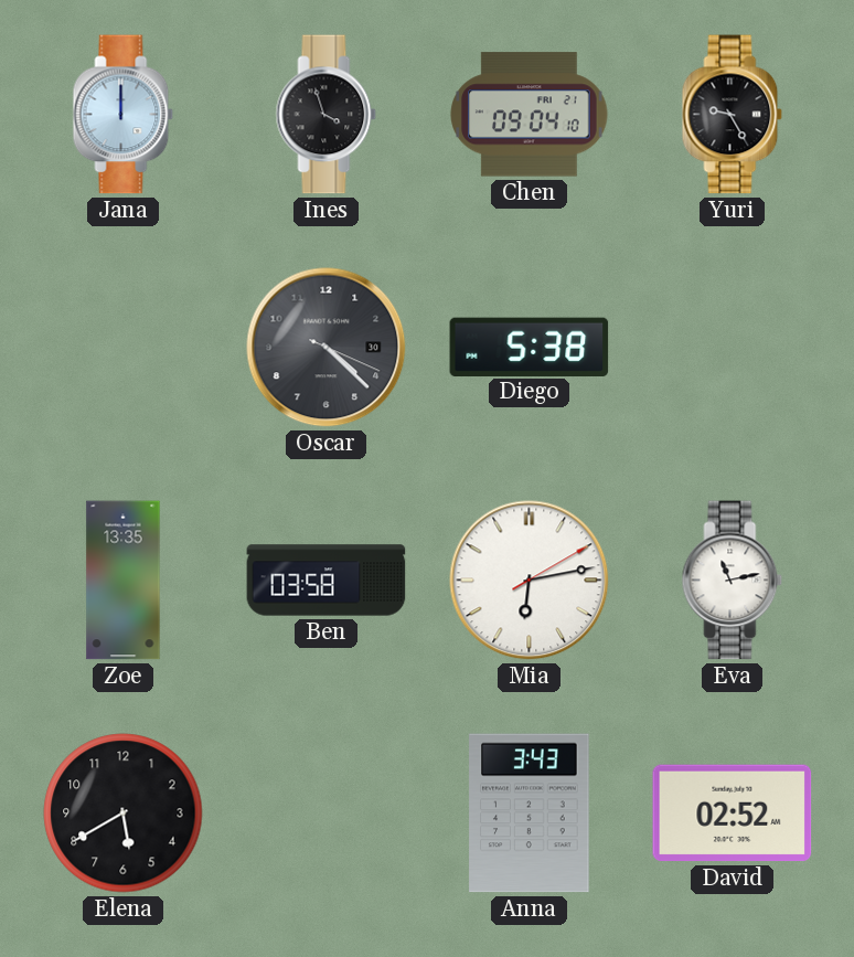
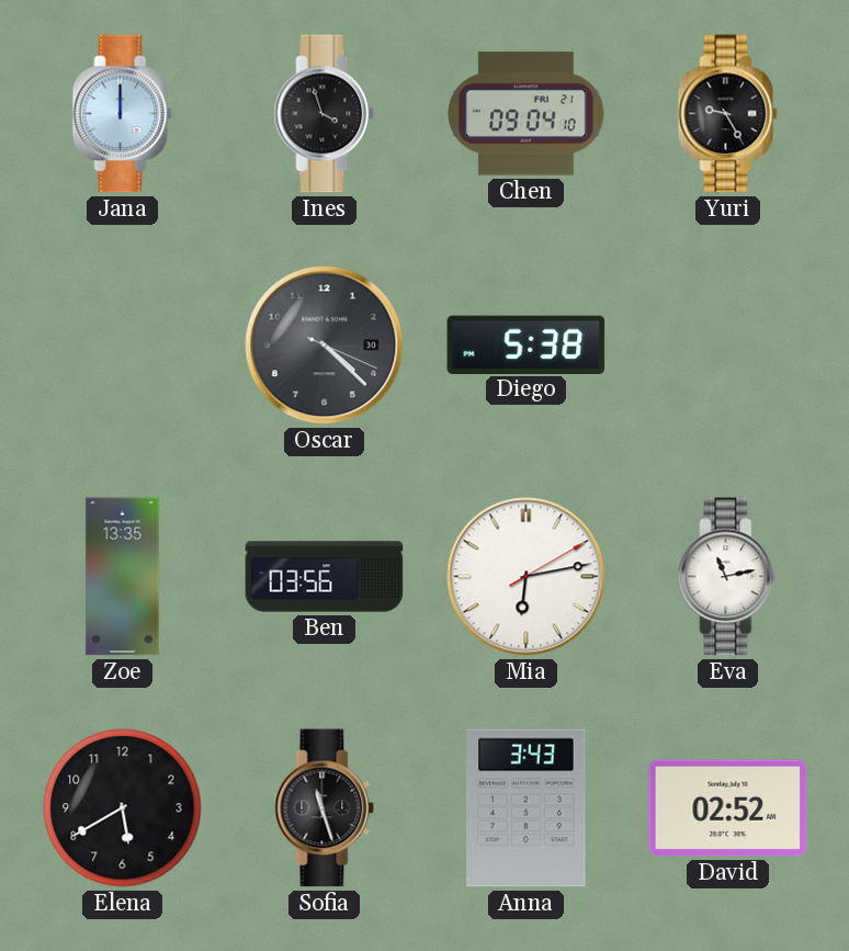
Ben: 03:58 -> 03:56
Sofia: none -> 11:27
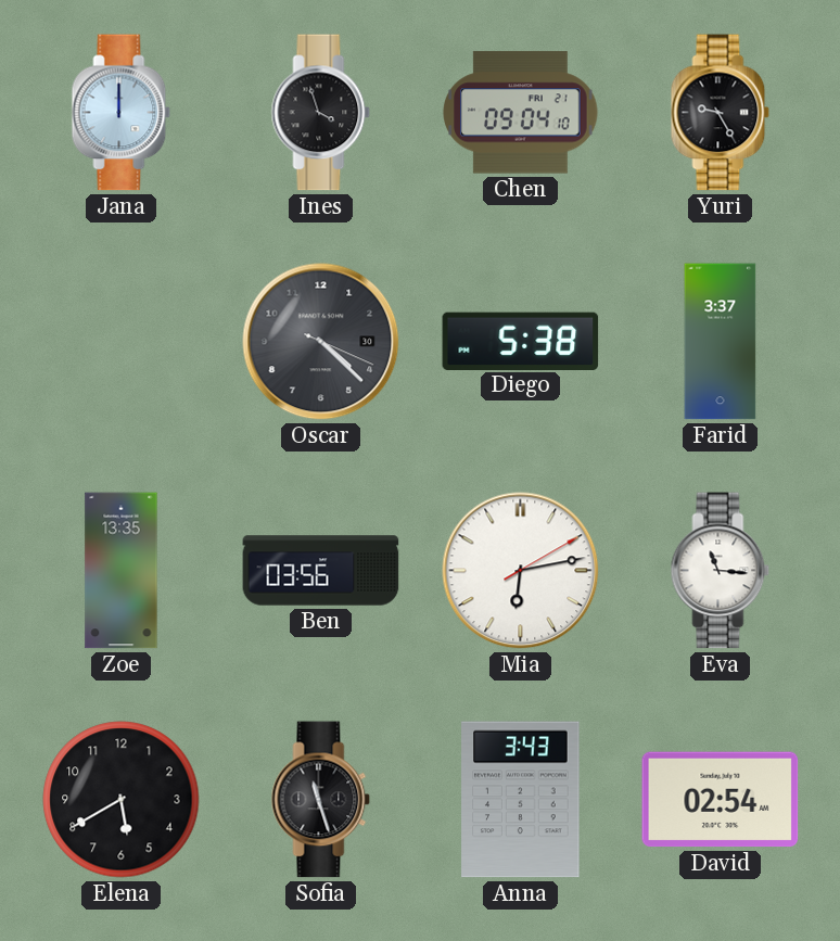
Farid: none -> 3:37
Eva: 11:13 -> 11:16
David: 02:52 -> 02:54
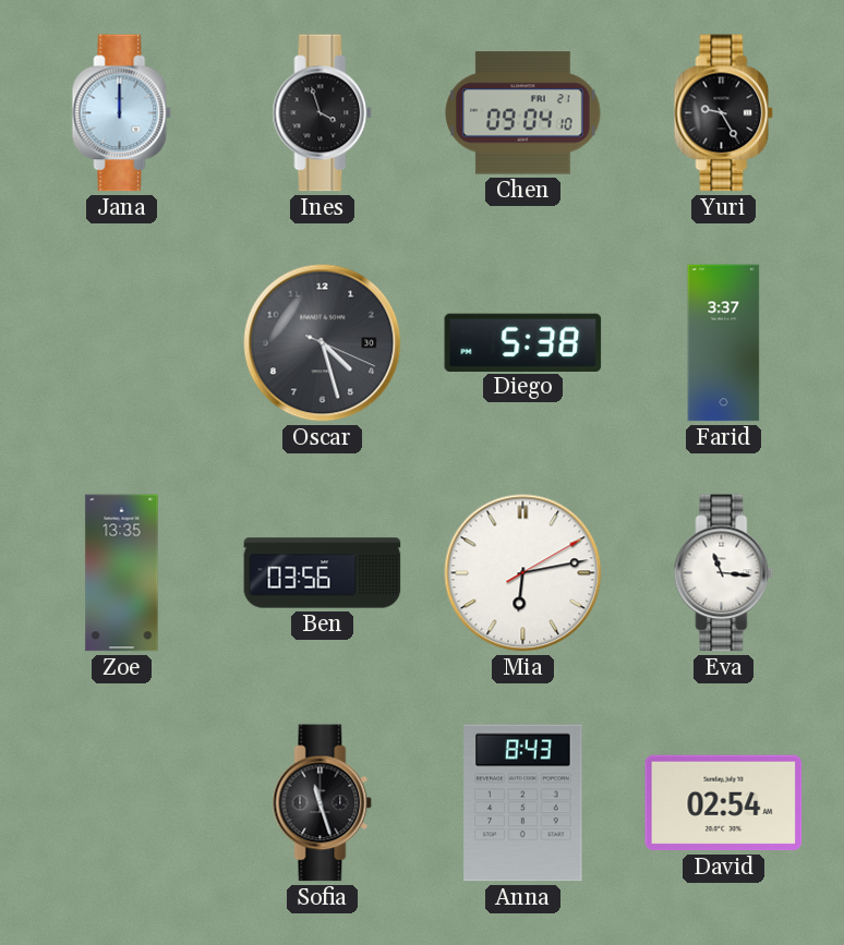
Oscar: 4:22 -> 4:27
Elena: 5:40 -> none
Anna: 3:43 -> 8:43
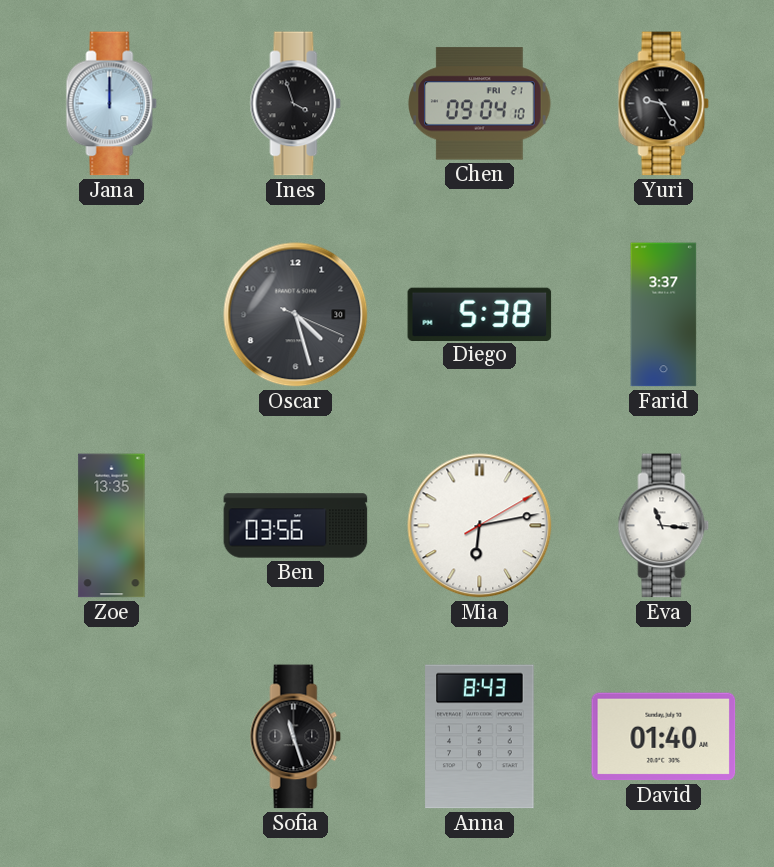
David: 02:54 -> 01:40
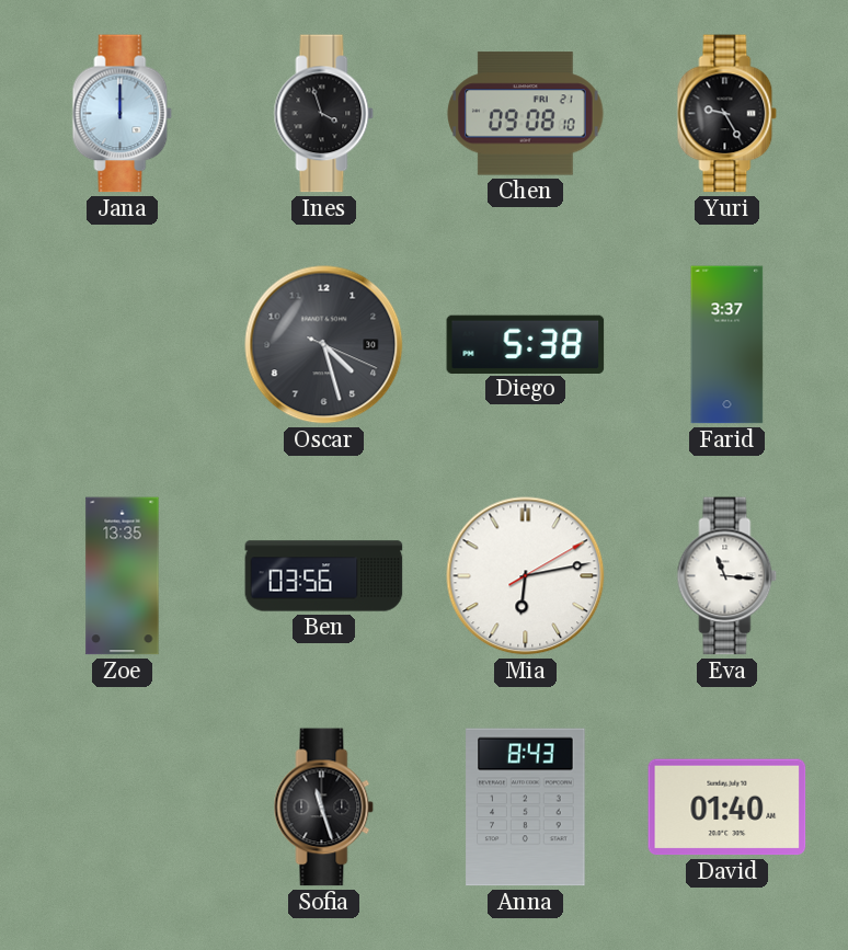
Chen: 09:04 -> 09:08
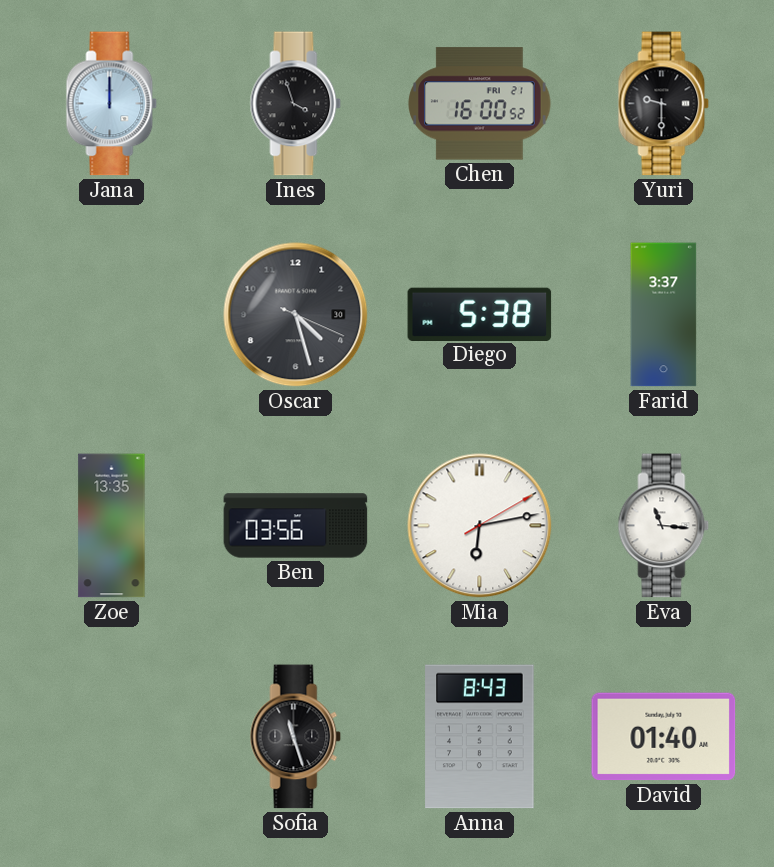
Chen: 09:08 -> 16:00
Yuri: 9:25 -> 9:30
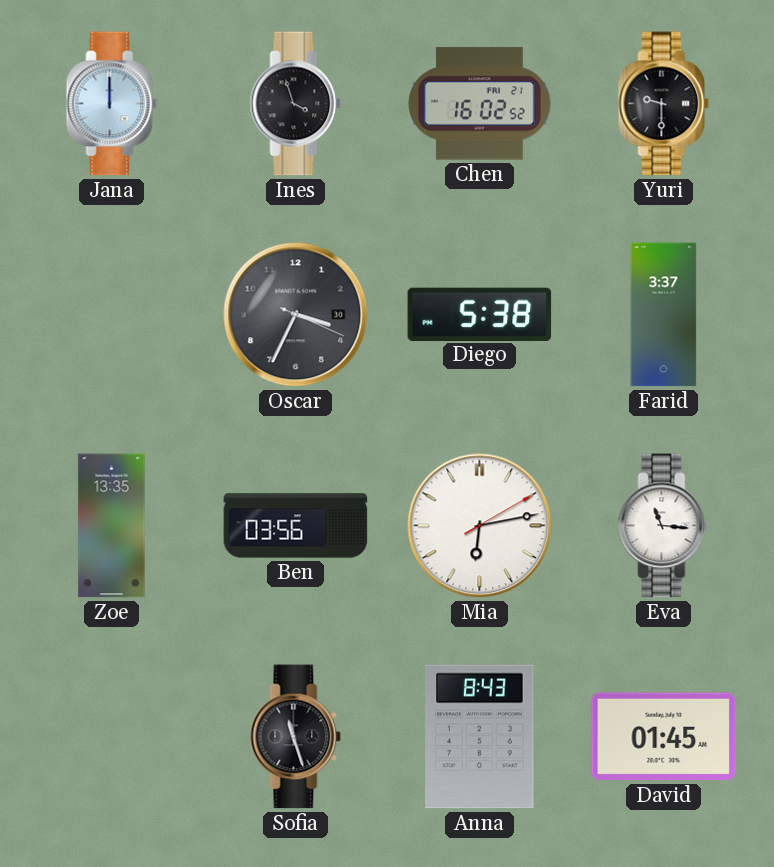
Chen: 16:00 -> 16:02
Oscar: 4:27 -> 3:34
David: 01:40 -> 01:45
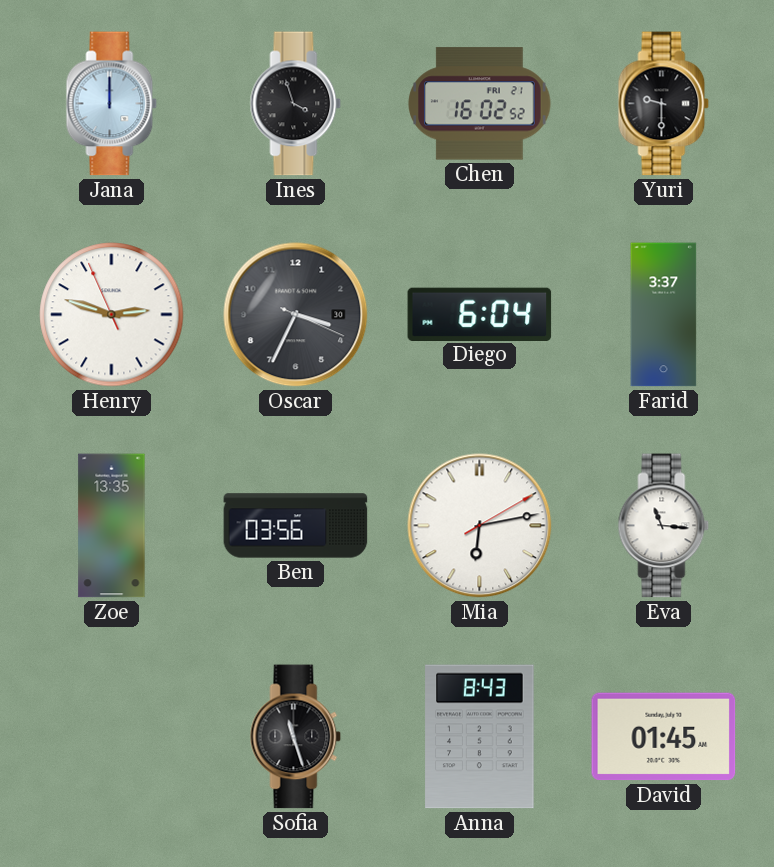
Henry: none -> 2:47
Diego: 5:38 -> 6:04
